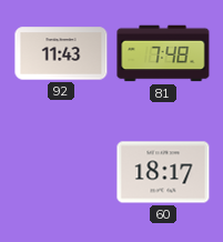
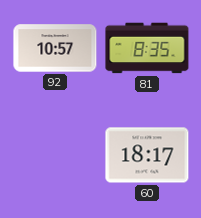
92: 11:43 -> 10:57
81: 7:48 -> 8:35
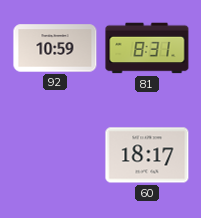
92: 10:57 -> 10:59
81: 8:35 -> 8:31
